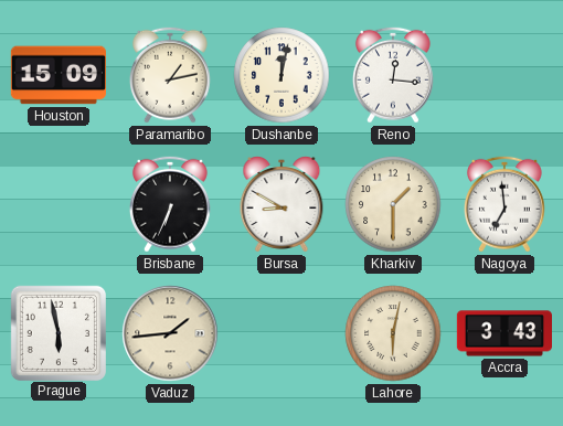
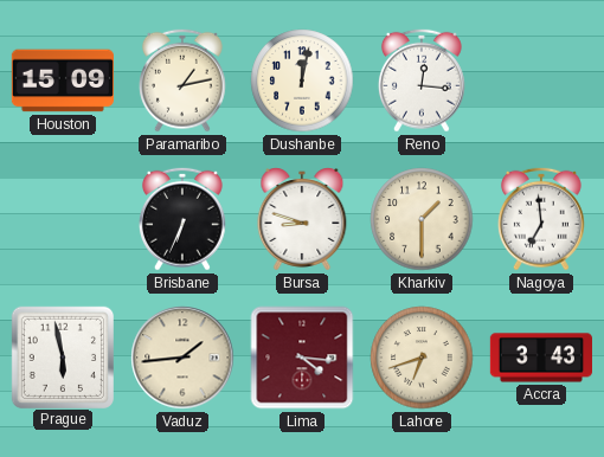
Bursa: 8:50 -> 8:48
Lima: none -> 4:16
Lahore: 6:02 -> 6:42
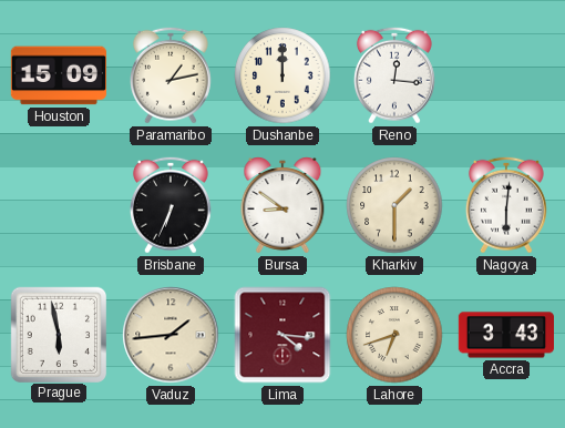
Dushanbe: 12:02 -> 12:00
Bursa: 8:48 -> 8:51
Nagoya: 6:59 -> 6:01
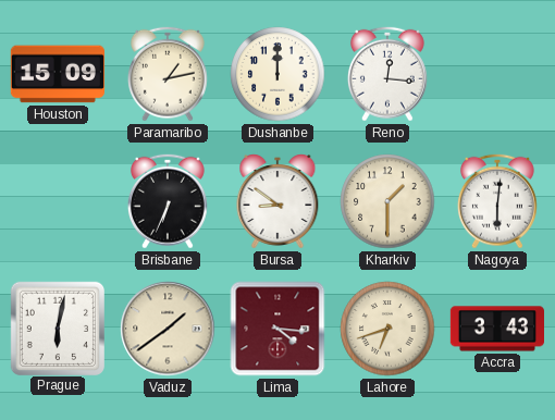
Prague: 5:58 -> 6:02
Vaduz: 1:44 -> 1:39
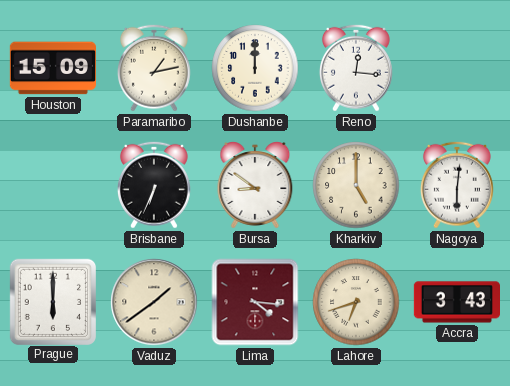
Kharkiv: 1:30 -> 5:00
Prague: 6:02 -> 6:00
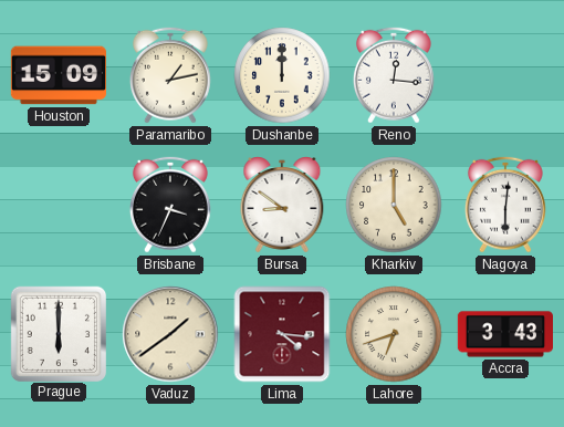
Brisbane: 6:34 -> 3:34
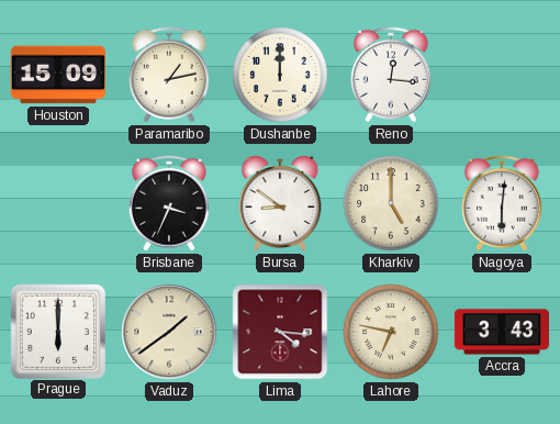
Lahore: 6:42 -> 6:47
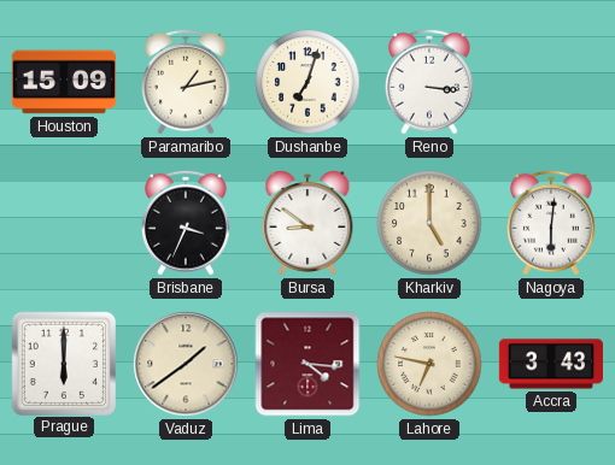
Dushanbe: 12:00 -> 7:03
Reno: 12:16 -> 3:16
